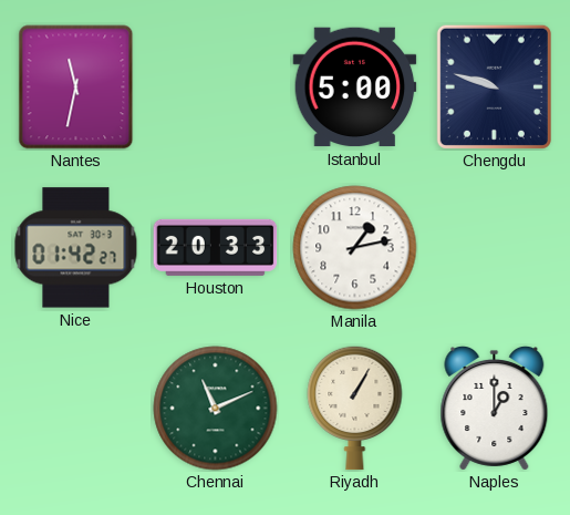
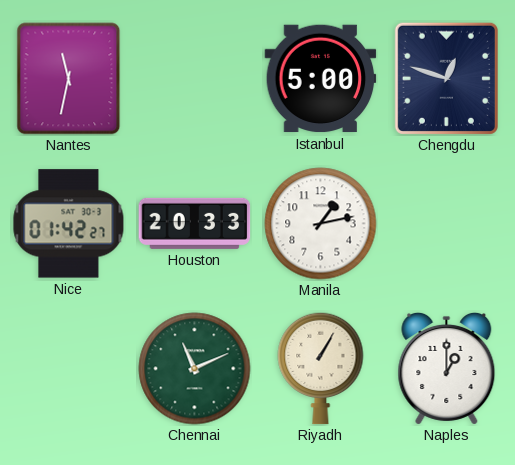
Chengdu: 9:48 -> 12:48
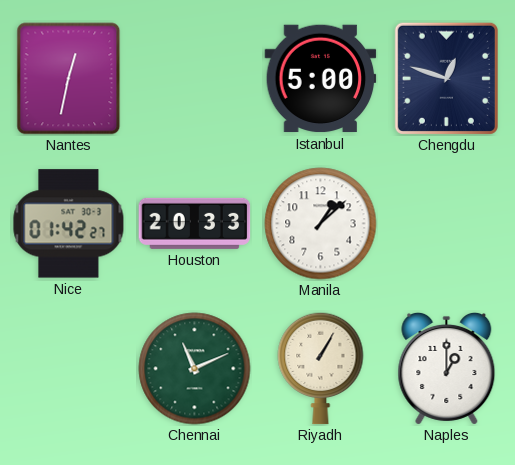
Nantes: 11:32 -> 12:32
Manila: 1:13 -> 1:08
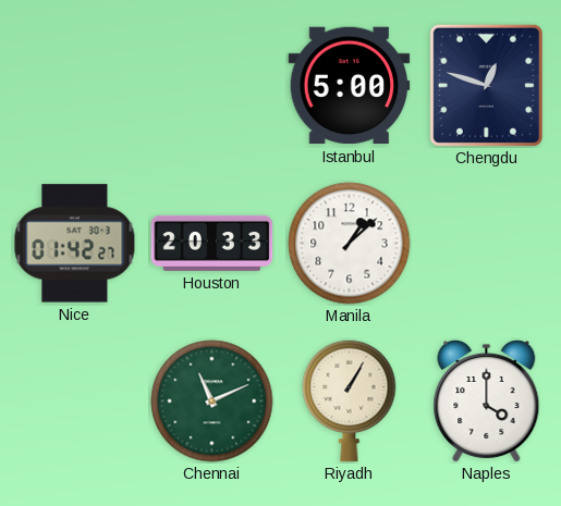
Nantes: 12:32 -> none
Naples: 1:00 -> 4:00
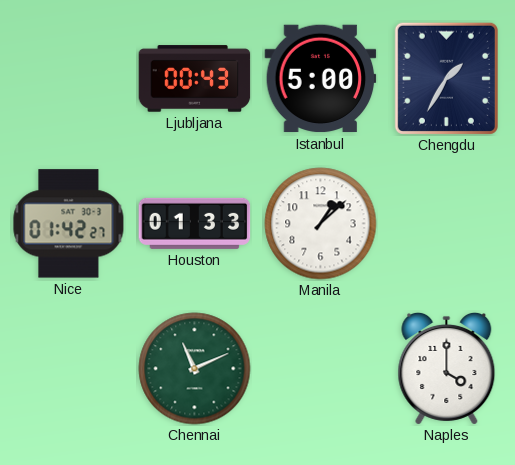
Ljubljana: none -> 00:43
Chengdu: 12:48 -> 1:35
Houston: 20:33 -> 01:33
Riyadh: 1:05 -> none
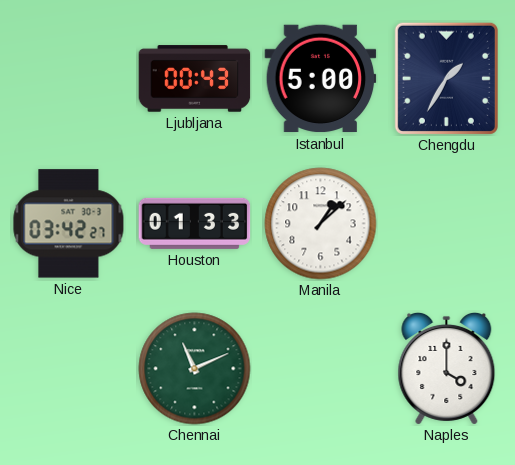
Nice: 01:42 -> 03:42
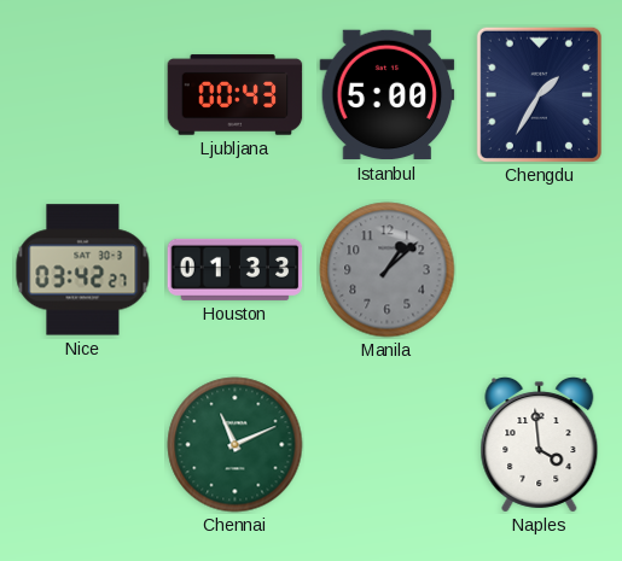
Manila dial: white -> grey
Naples: 4:00 -> 3:59
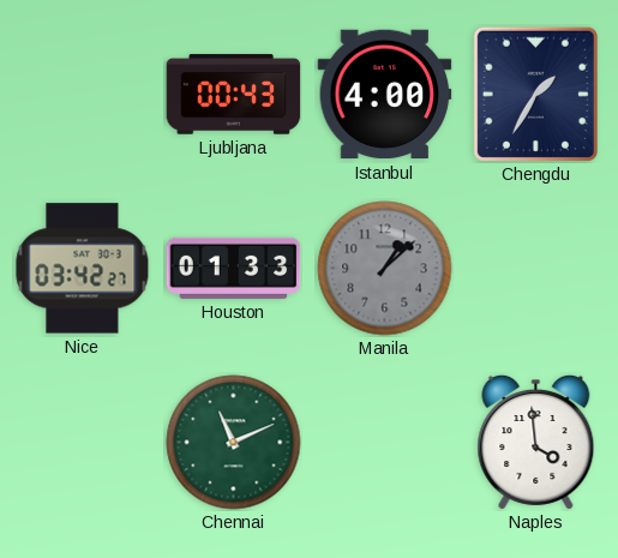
Istanbul: 5:00 -> 4:00
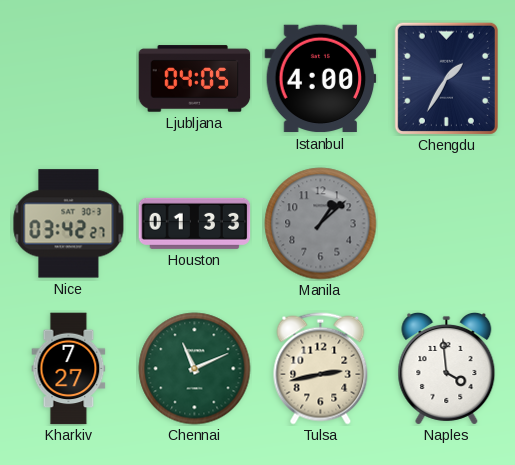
Ljubljana: 00:43 -> 04:05
Kharkiv: none -> 7:27
Tulsa: none -> 2:43
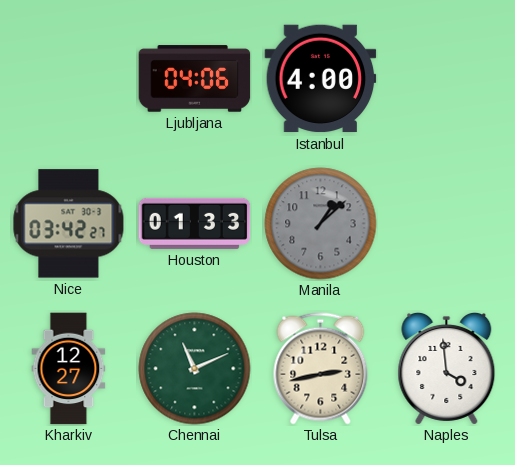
Ljubljana: 04:05 -> 04:06
Chengdu: 1:35 -> none
Kharkiv: 7:27 -> 12:27
